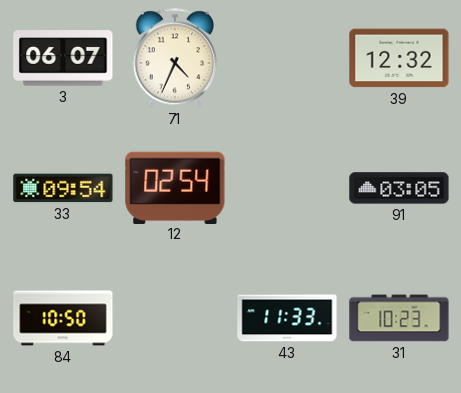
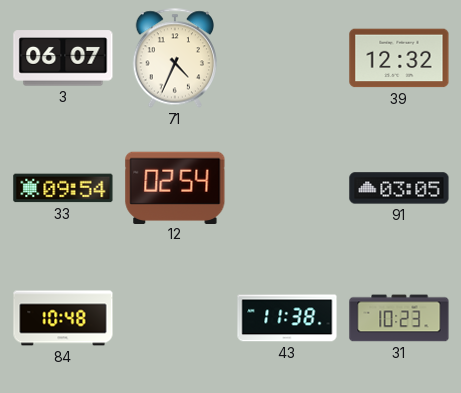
84: 10:50 -> 10:48
43: 11:33 -> 11:38
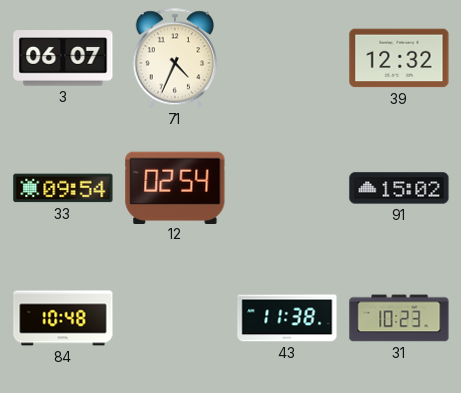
91: 03:05 -> 15:02
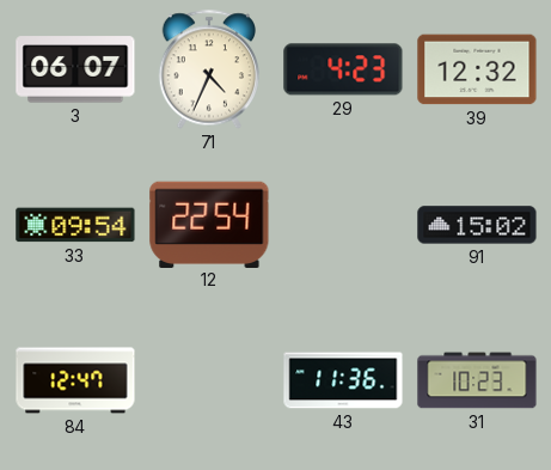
29: none -> 4:23
12: 02:54 -> 22:54
84: 10:48 -> 12:47
43: 11:38 -> 11:36
